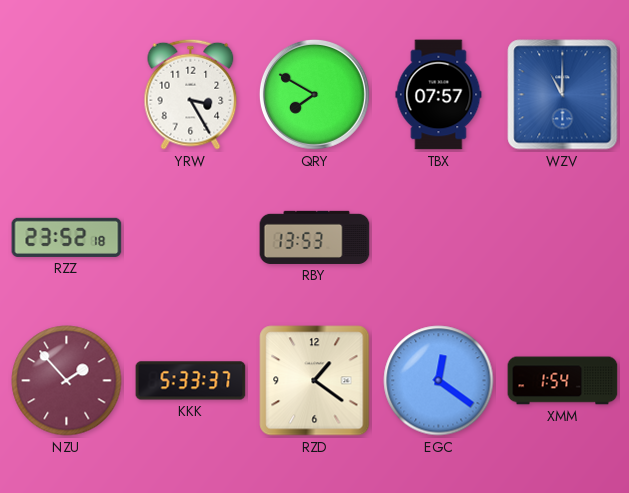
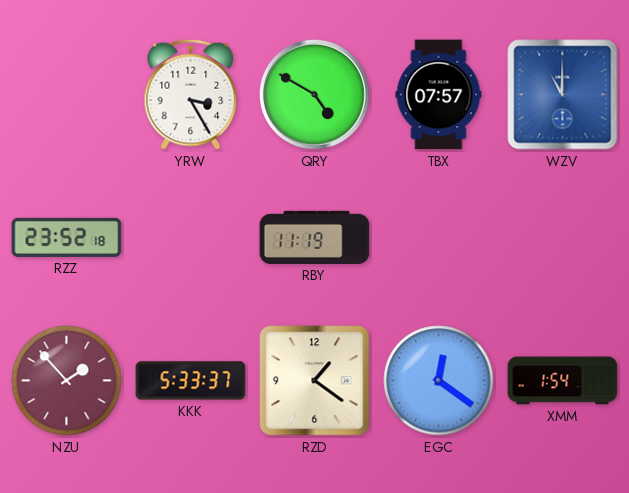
QRY: 7:50 -> 4:50
RBY: 13:53 -> 11:19
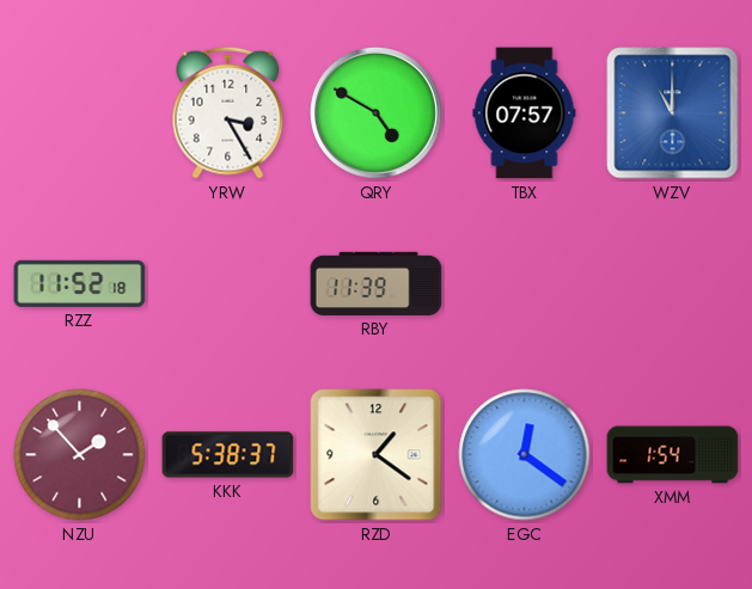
RZZ: 23:52 -> 11:52
RBY: 11:19 -> 11:39
KKK: 5:33 -> 5:38
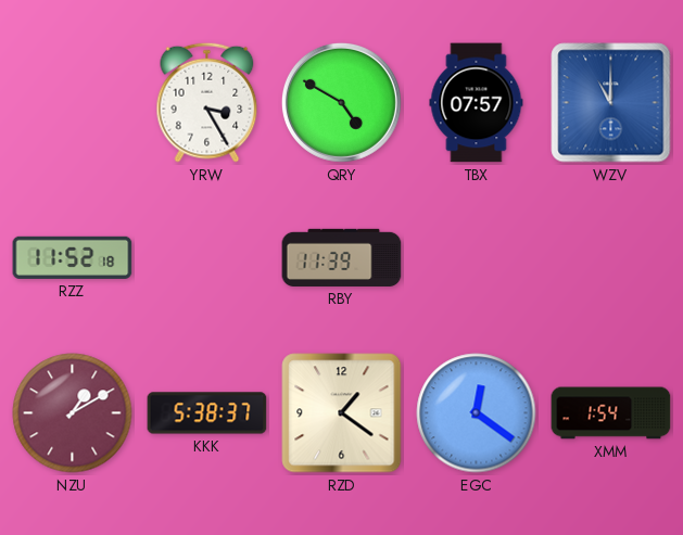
NZU: 1:53 -> 1:10
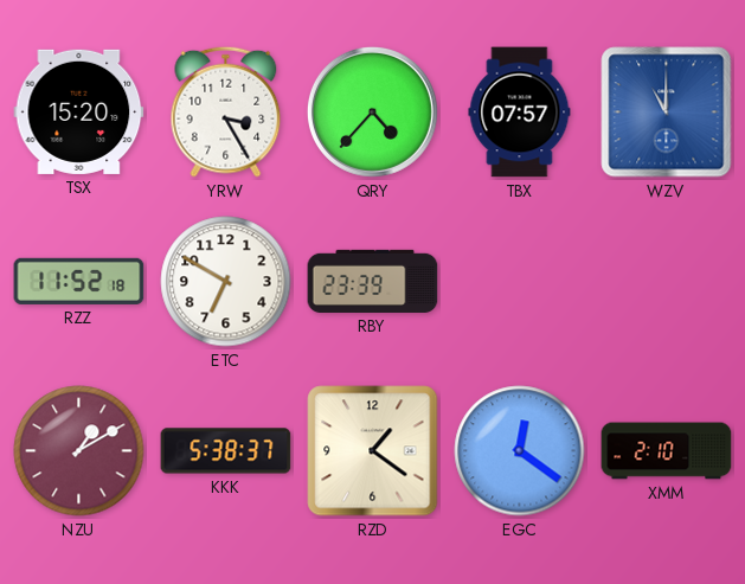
TSX: none -> 15:20
QRY: 4:50 -> 4:37
ETC: none -> 6:50
RBY: 11:39 -> 23:39
XMM: 1:54 -> 2:10
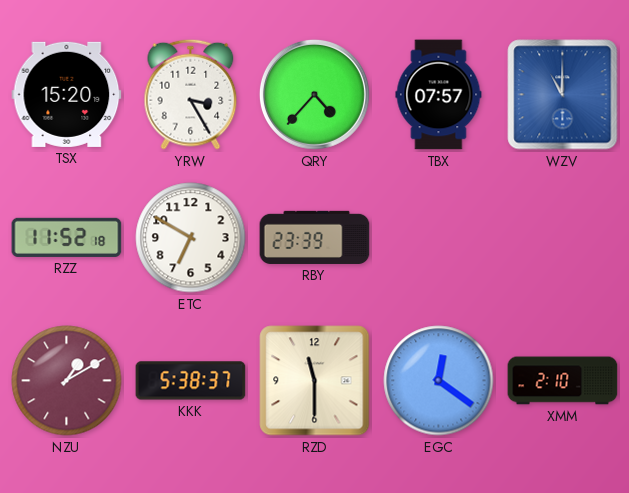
RZD: 1:21 -> 11:30
